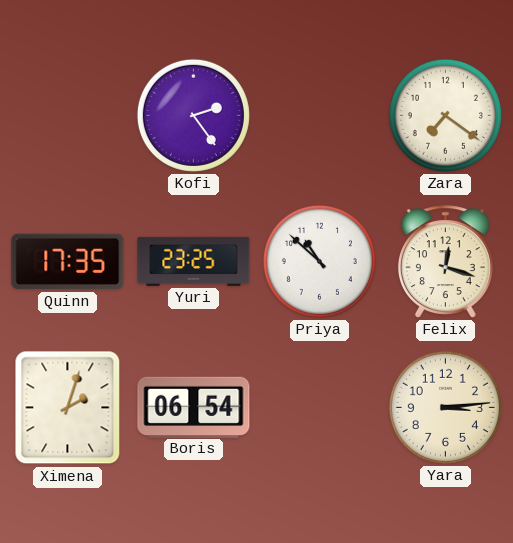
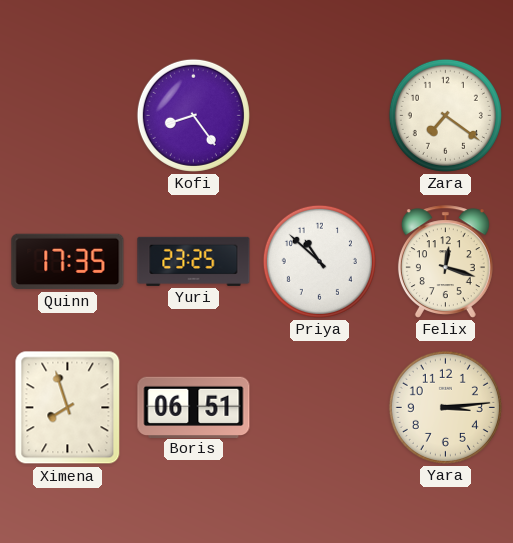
Kofi: 2:24 -> 8:24
Ximena: 2:03 -> 7:57
Boris: 06:54 -> 06:51
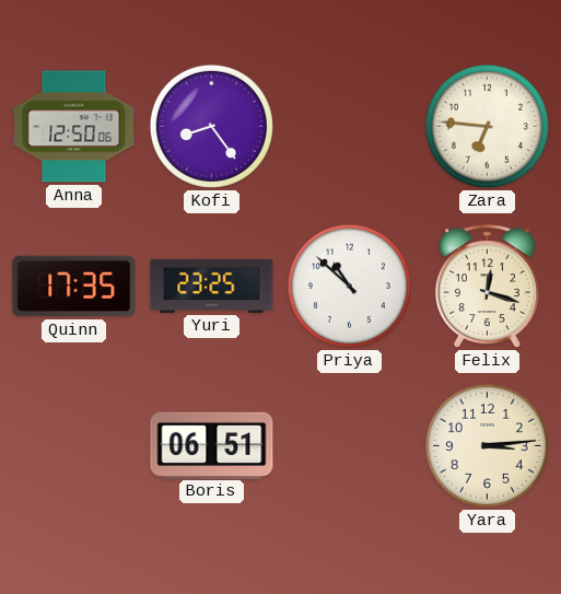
Anna: none -> 12:50
Zara: 7:21 -> 6:46
Ximena: 7:57 -> none
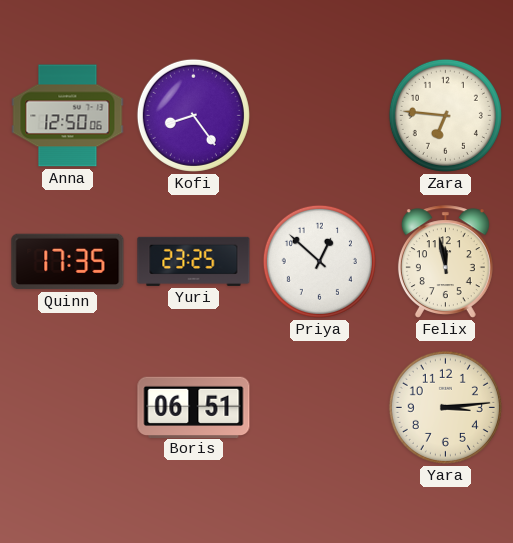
Priya: 10:52 -> 12:52
Felix: 12:18 -> 11:58
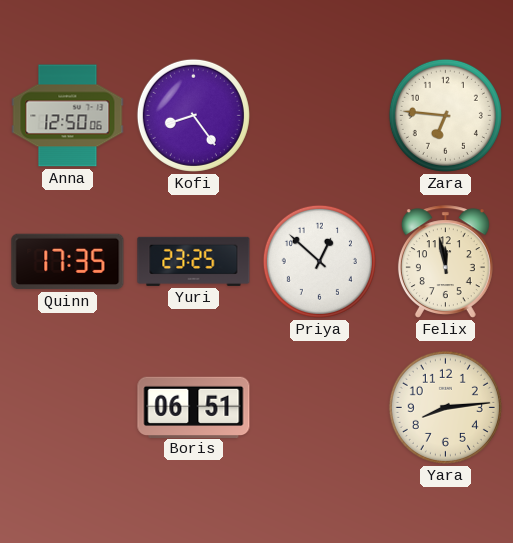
Yara: 3:14 -> 8:14
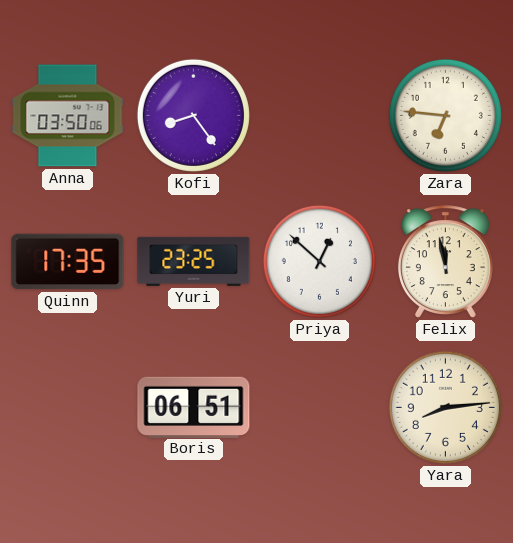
Anna: 12:50 -> 03:50
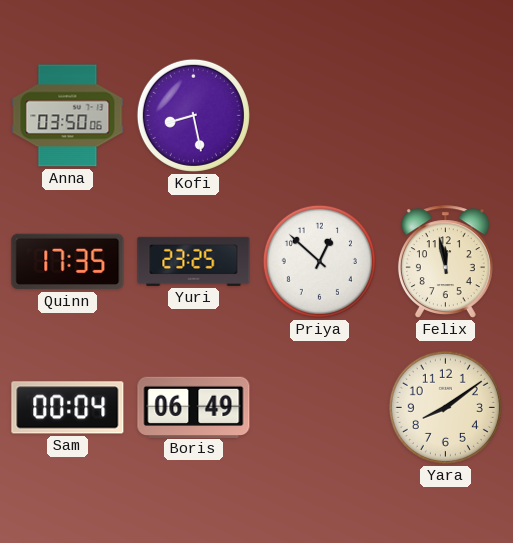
Kofi: 8:24 -> 8:28
Zara: 6:46 -> none
Sam: none -> 00:04
Boris: 06:51 -> 06:49
Yara: 8:14 -> 8:09
